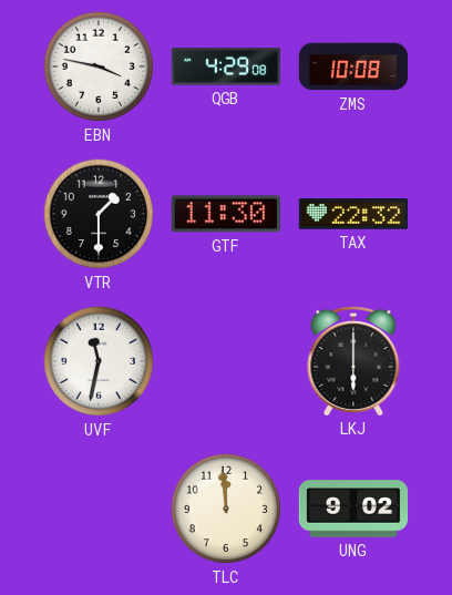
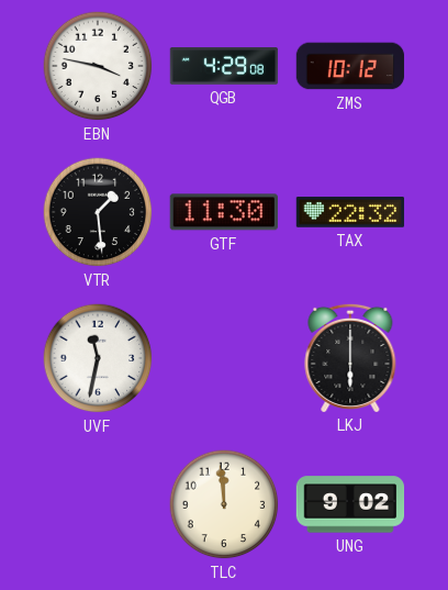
ZMS: 10:08 -> 10:12
VTR: 1:30 -> 1:29
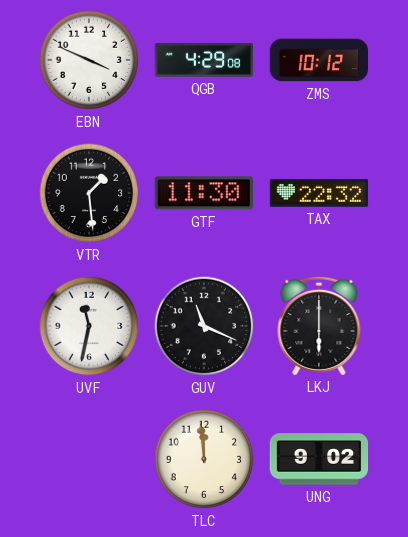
EBN: 3:47 -> 3:49
GUV: none -> 11:19
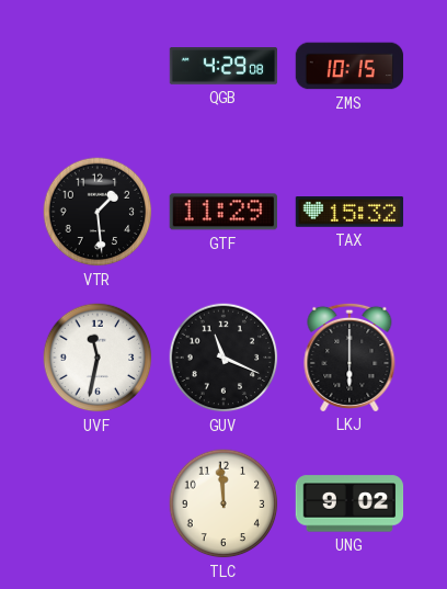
EBN: 3:49 -> none
ZMS: 10:12 -> 10:15
GTF: 11:30 -> 11:29
TAX: 22:32 -> 15:32
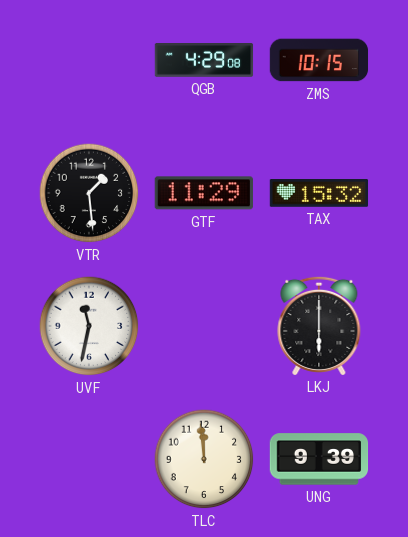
GUV: 11:19 -> none
UNG: 9:02 -> 9:39
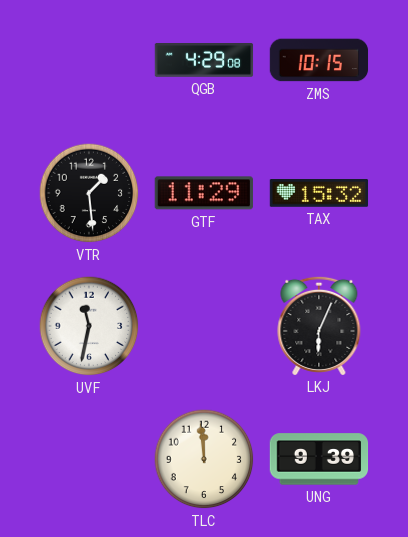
LKJ: 6:00 -> 6:04
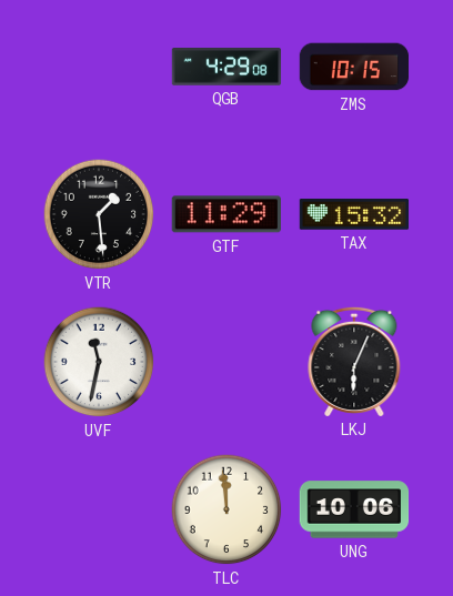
UNG: 9:39 -> 10:06
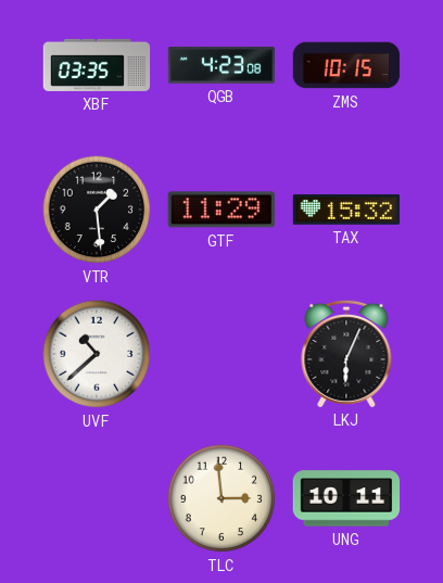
XBF: none -> 03:35
QGB: 4:29 -> 4:23
UVF: 11:32 -> 10:38
TLC: 11:59 -> 2:59
UNG: 10:06 -> 10:11
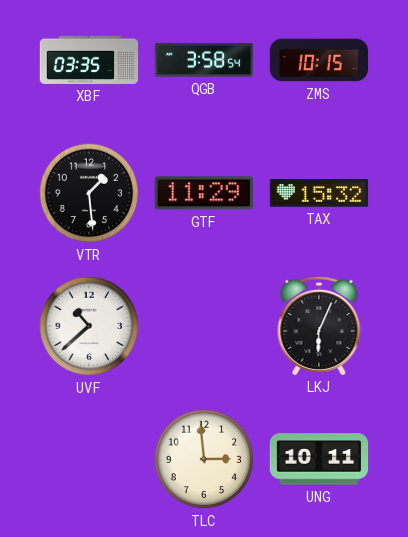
QGB: 4:23 -> 3:58
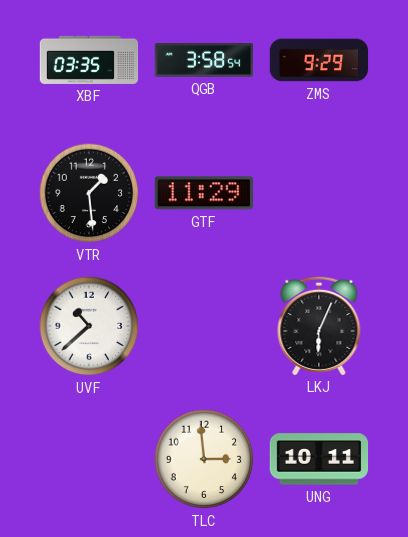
ZMS: 10:15 -> 9:29
TAX: 15:32 -> none
